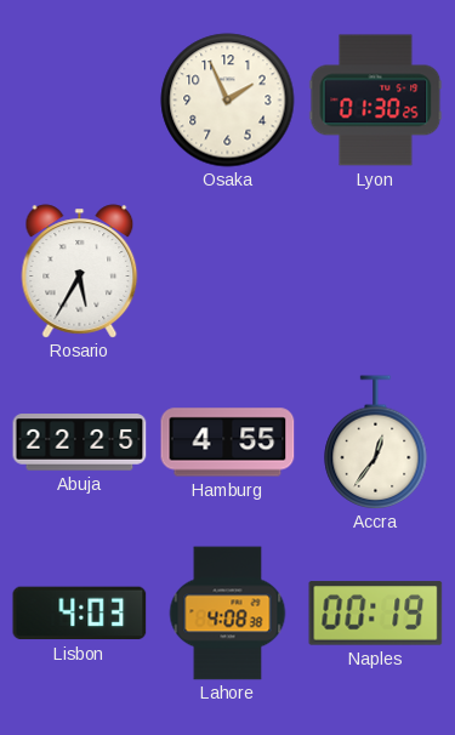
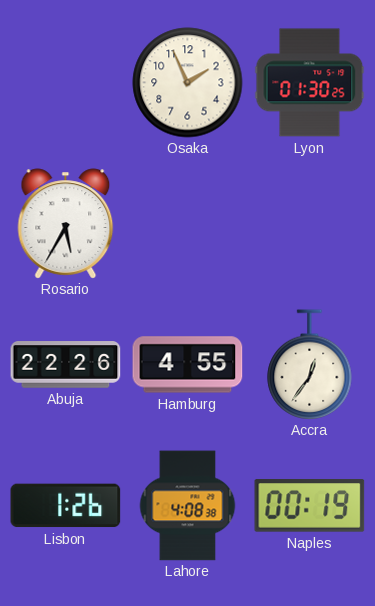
Abuja: 22:25 -> 22:26
Lisbon: 4:03 -> 1:26
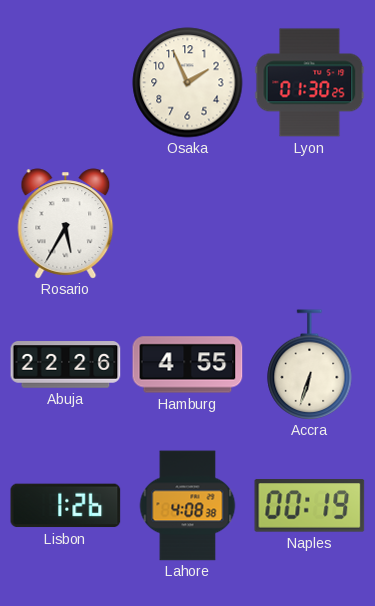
Accra: 12:36 -> 6:33
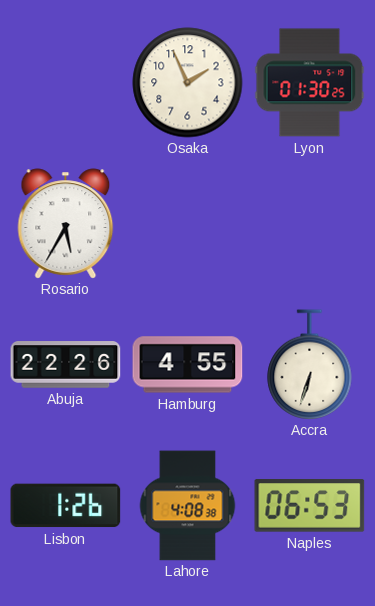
Naples: 00:19 -> 06:53
